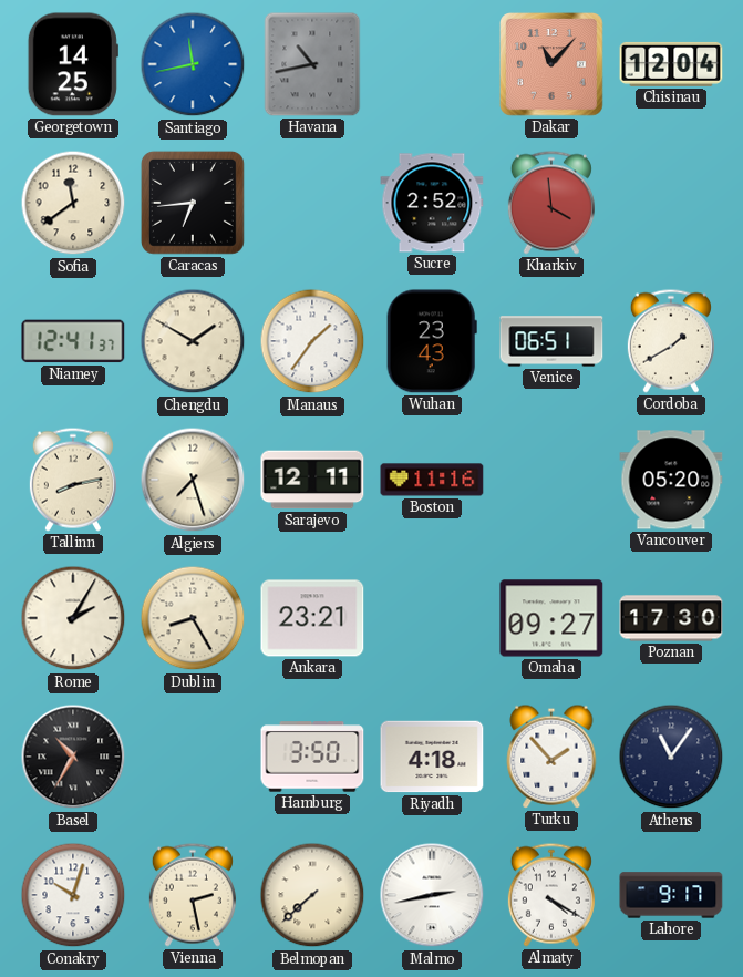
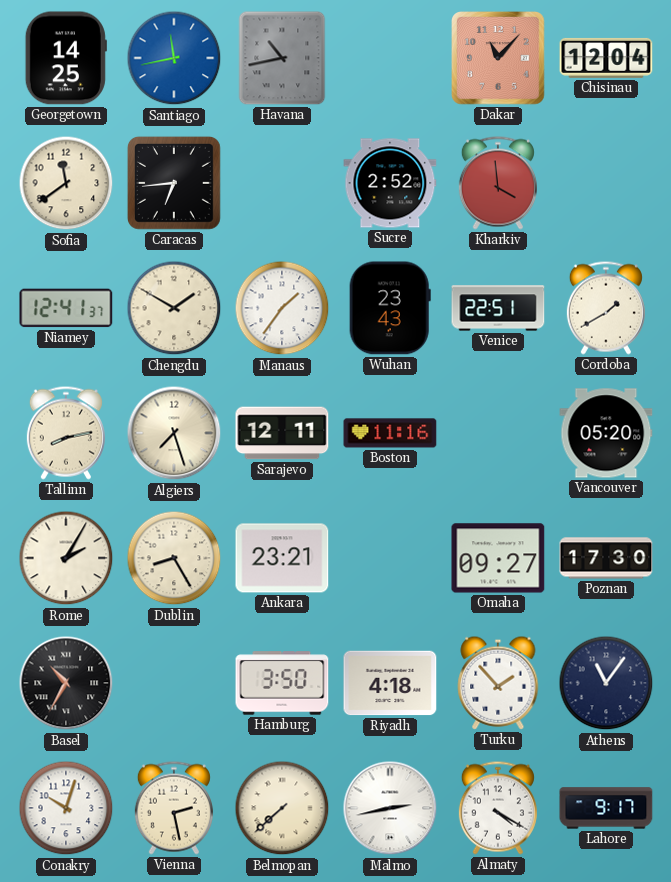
Venice: 06:51 -> 22:51
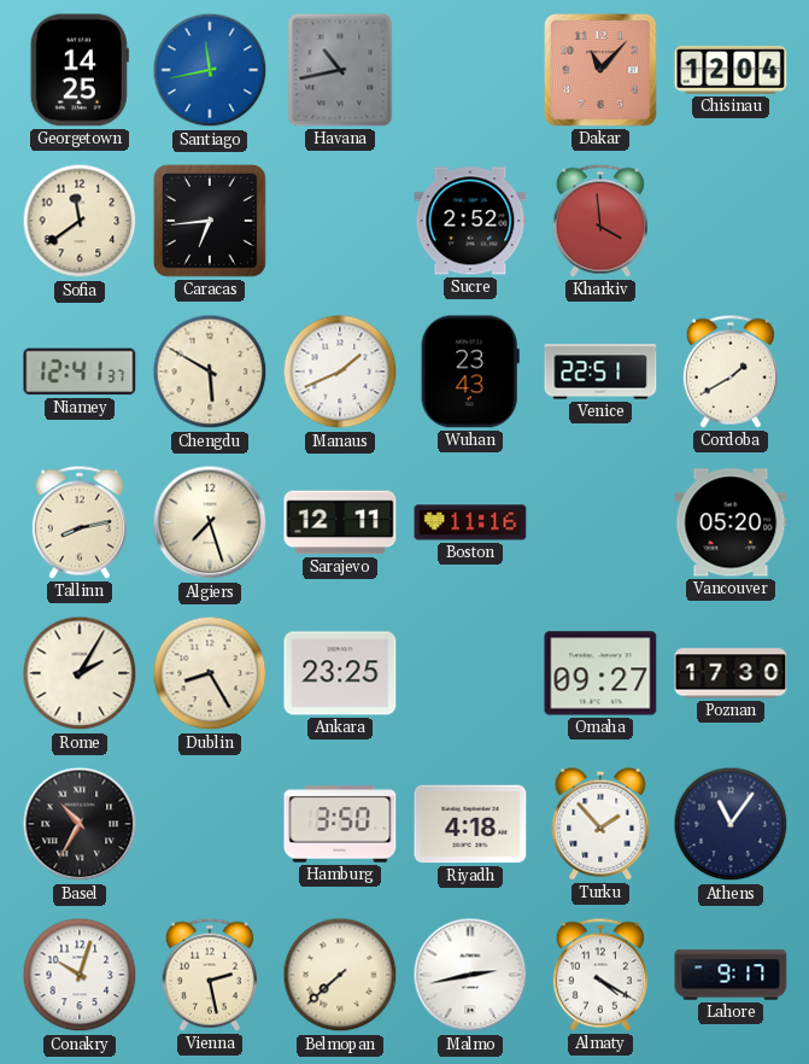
Chengdu: 1:50 -> 5:50
Manaus: 1:36 -> 1:41
Ankara: 23:21 -> 23:25
